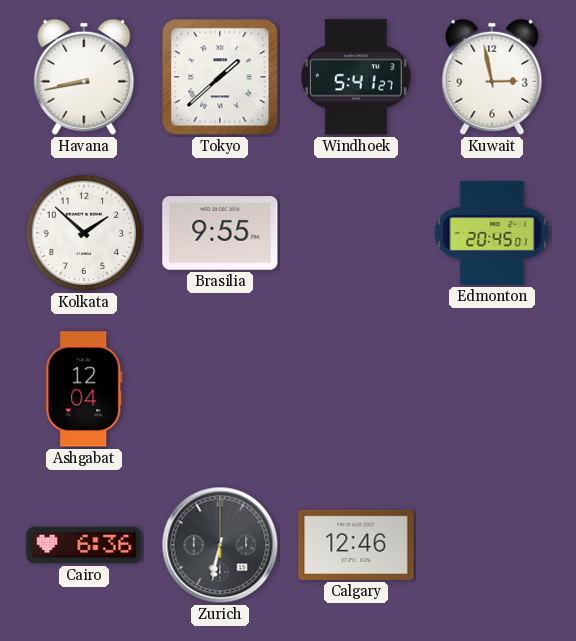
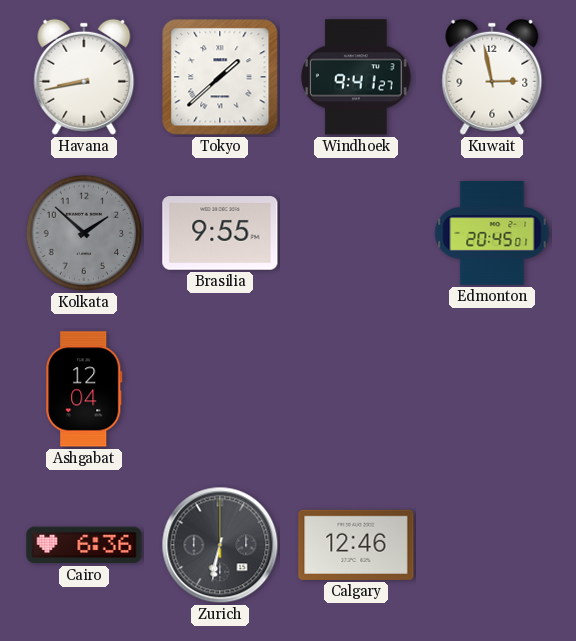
Windhoek: 5:41 -> 9:41
Kolkata dial: white -> grey
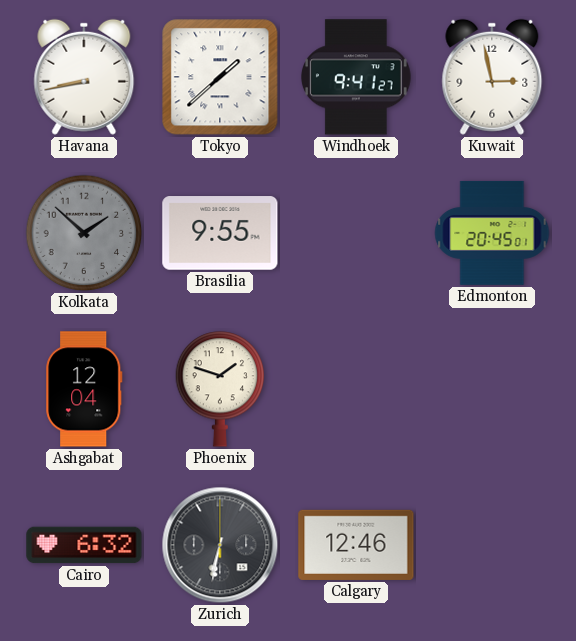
Phoenix: none -> 1:48
Cairo: 6:36 -> 6:32
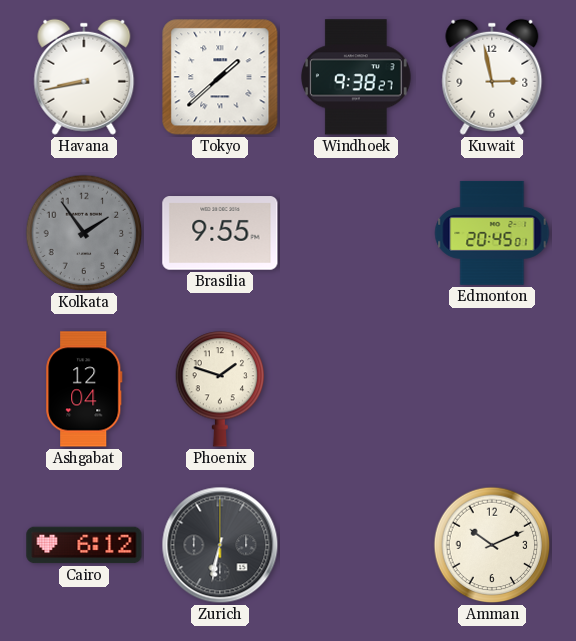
Windhoek: 9:41 -> 9:38
Kolkata: 1:52 -> 1:54
Cairo: 6:32 -> 6:12
Calgary: 12:46 -> none
Amman: none -> 10:11
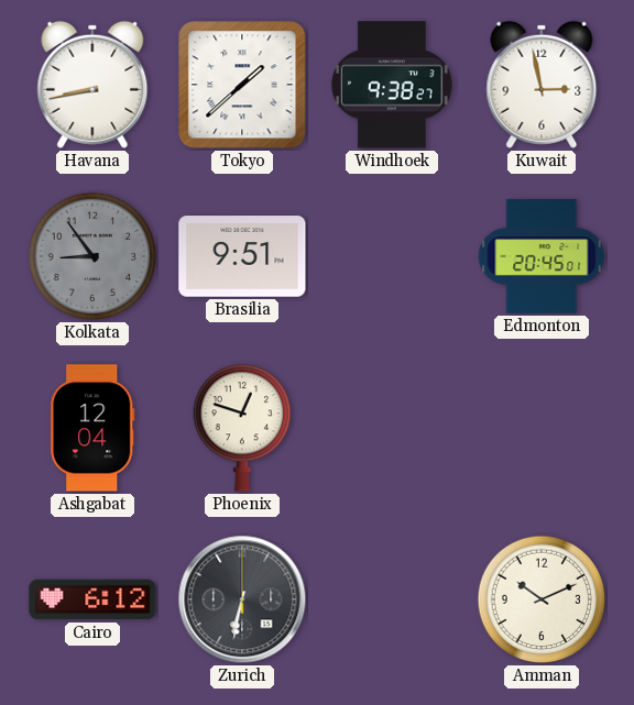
Kolkata: 1:54 -> 8:54
Brasilia: 9:55 -> 9:51
Phoenix: 1:48 -> 12:48
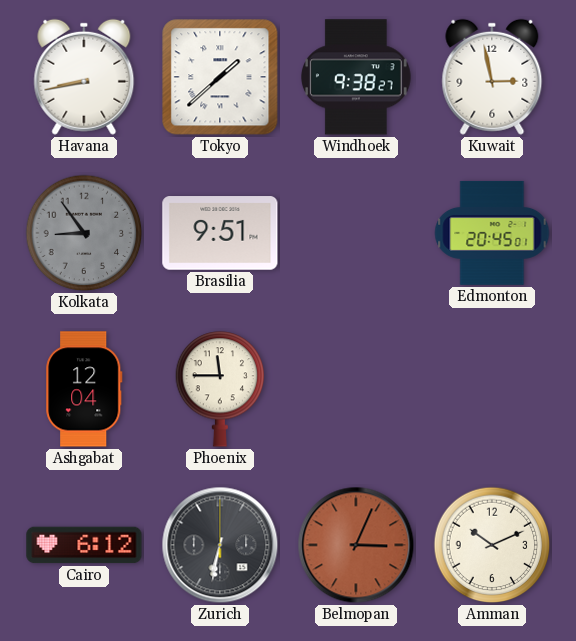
Phoenix: 12:48 -> 11:45
Belmopan: none -> 3:04
